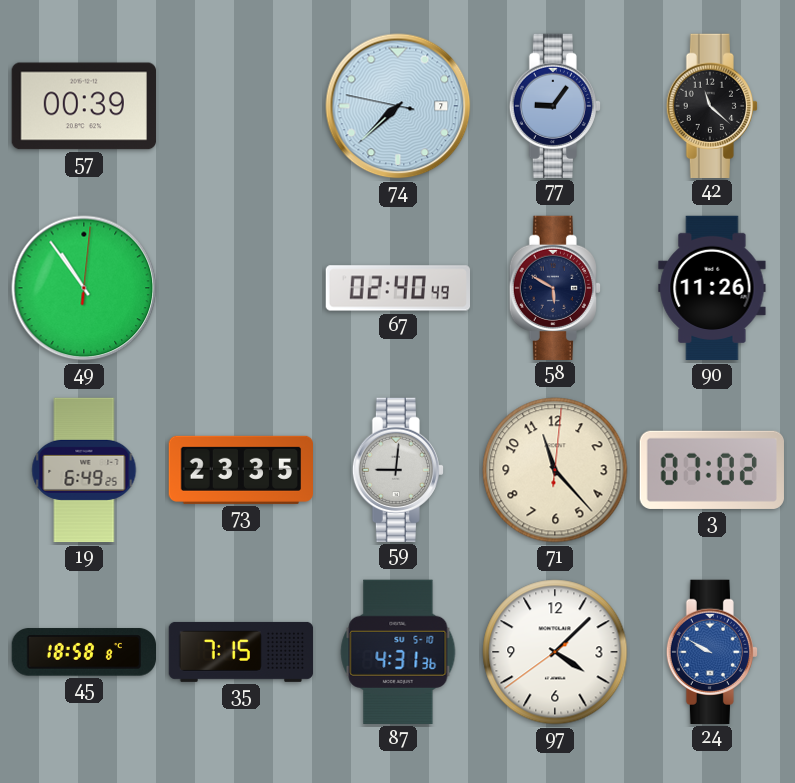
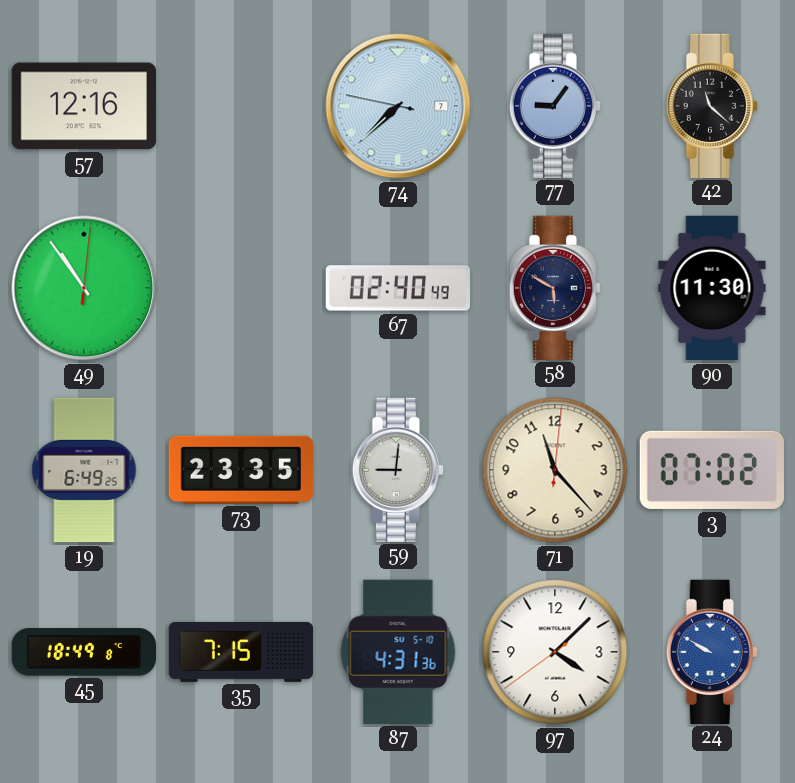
57: 00:39 -> 12:16
90: 11:26 -> 11:30
45: 18:58 -> 18:49
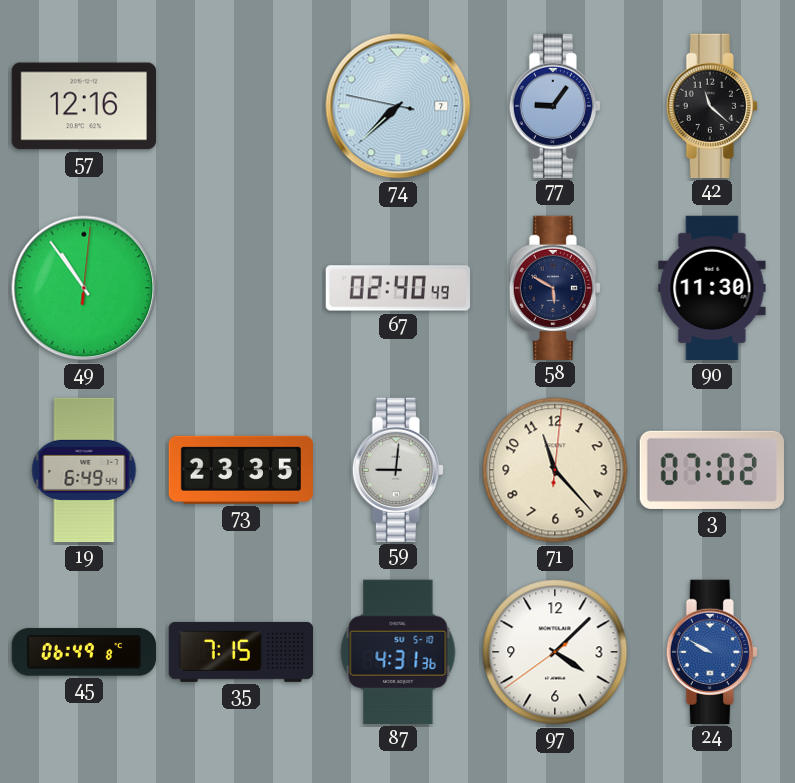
19: 6:49:25 -> 6:49:44
45: 18:49 -> 06:49
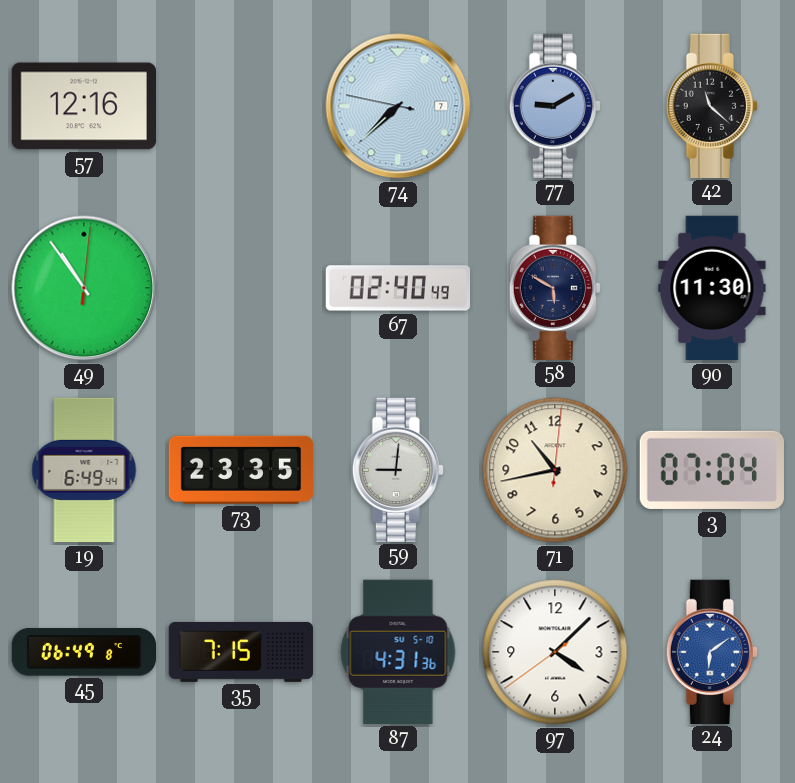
77: 9:06 -> 9:10
71: 11:23 -> 10:43
3: 07:02 -> 07:04
24: 9:50 -> 6:09
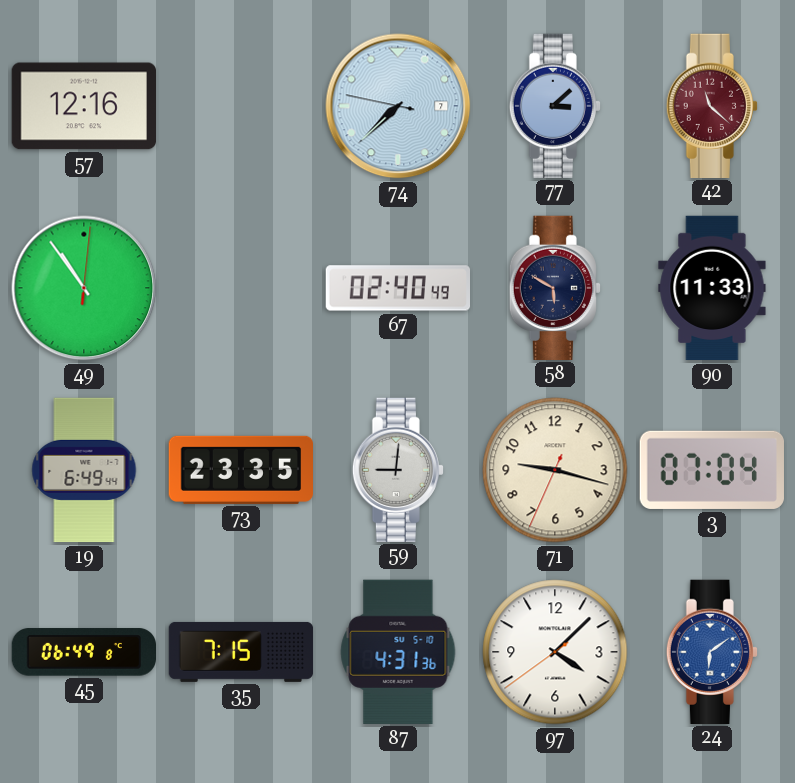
77: 9:10 -> 3:08
42 dial: black -> burgundy
90: 11:30 -> 11:33
71: 10:43 -> 9:17
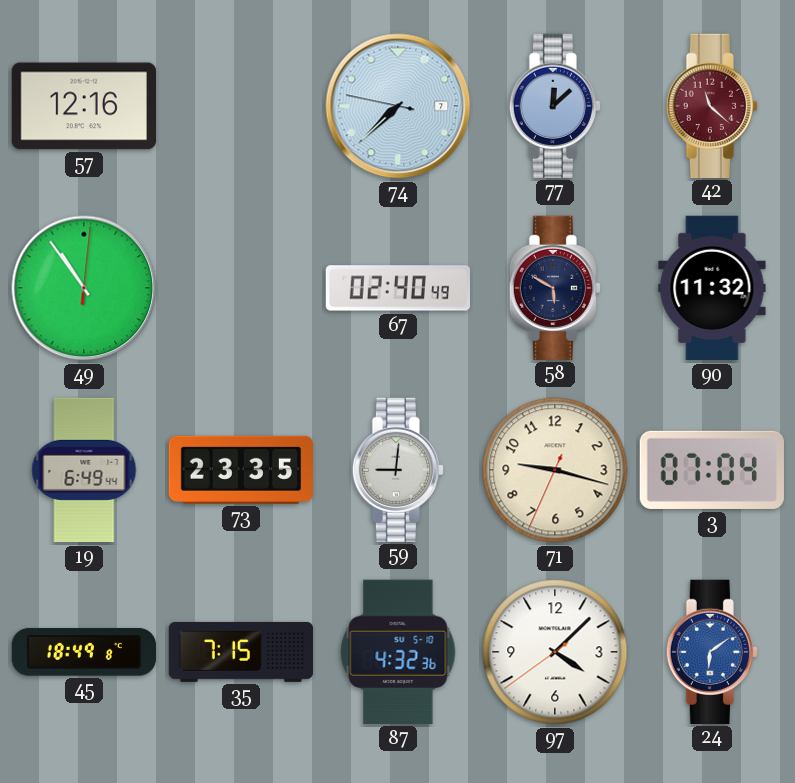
77: 3:08 -> 12:08
90: 11:33 -> 11:32
45: 06:49 -> 18:49
87: 4:31 -> 4:32
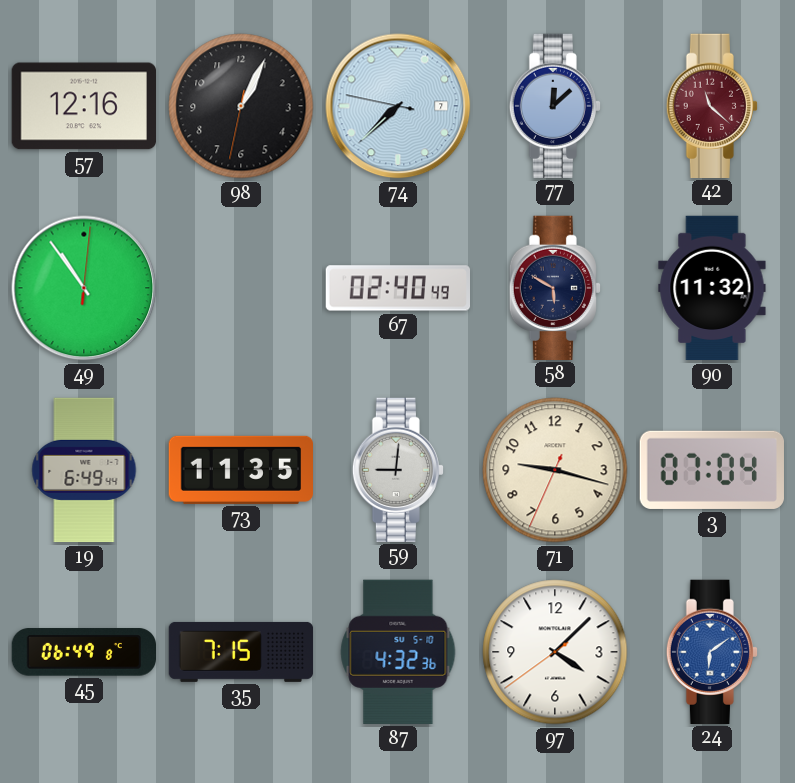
98: none -> 1:04
73: 23:35 -> 11:35
45: 18:49 -> 06:49
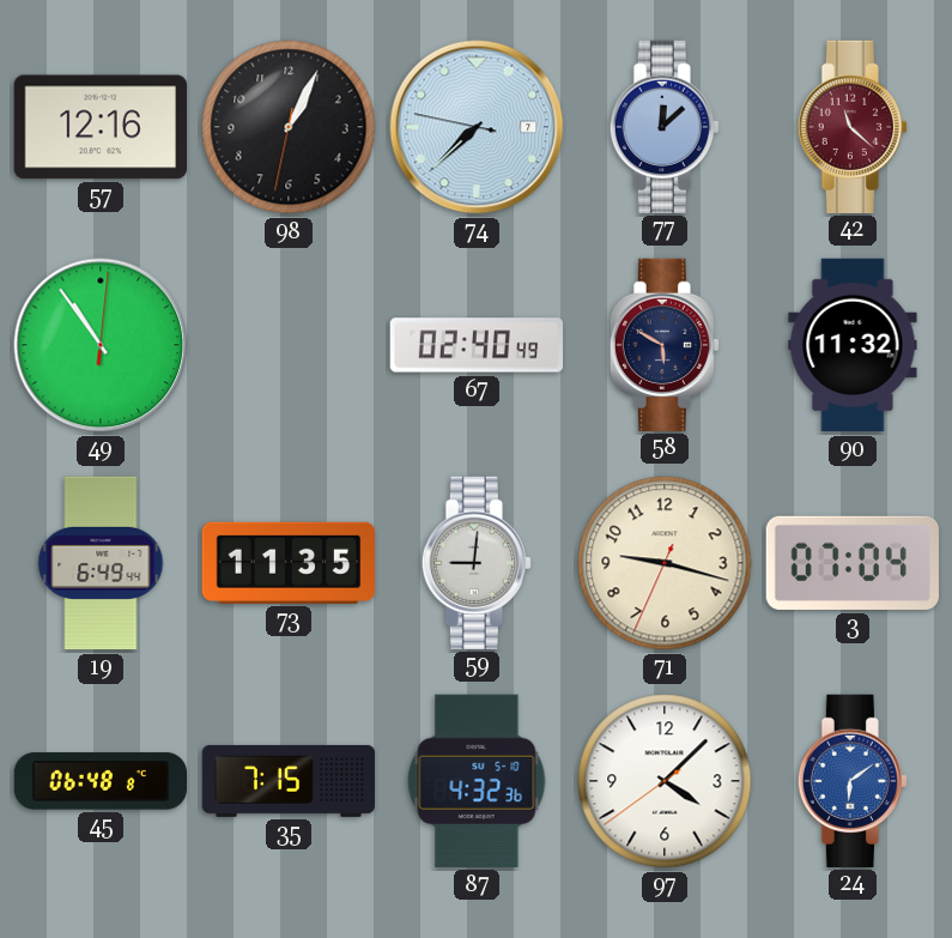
45: 06:49 -> 06:48
